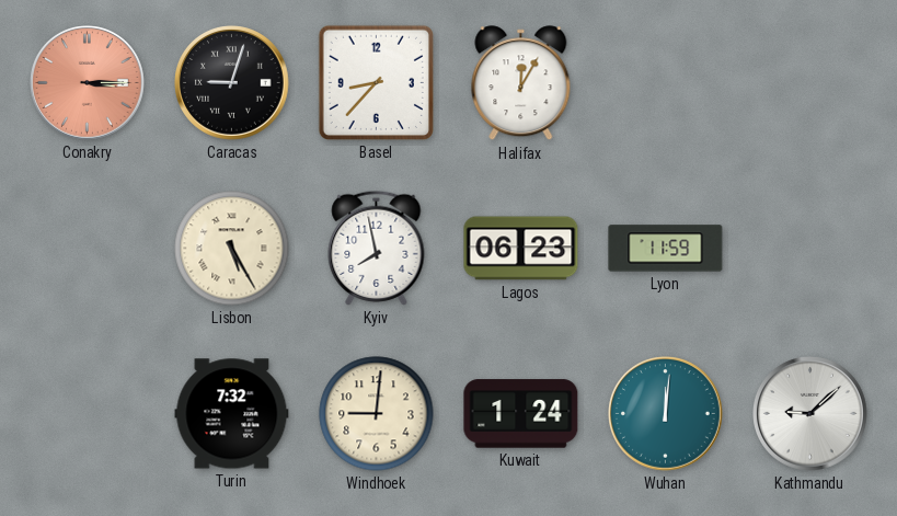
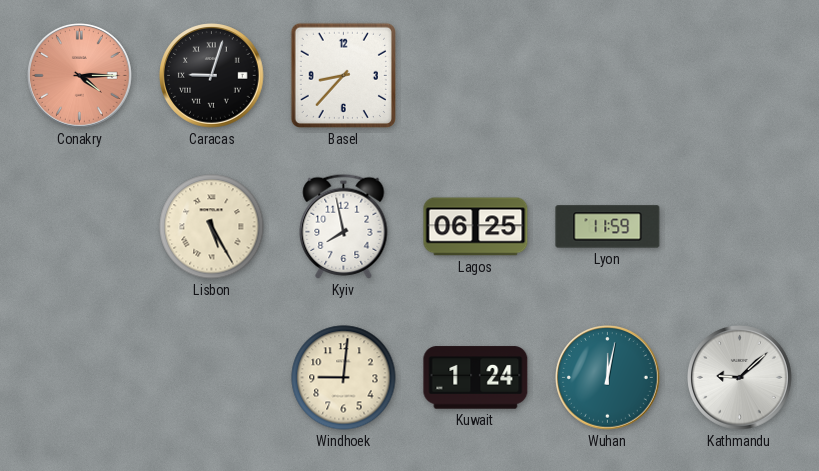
Conakry: 3:15 -> 4:15
Halifax: 12:05 -> none
Lagos: 06:23 -> 06:25
Turin: 7:32 -> none
Wuhan: 12:01 -> 12:02
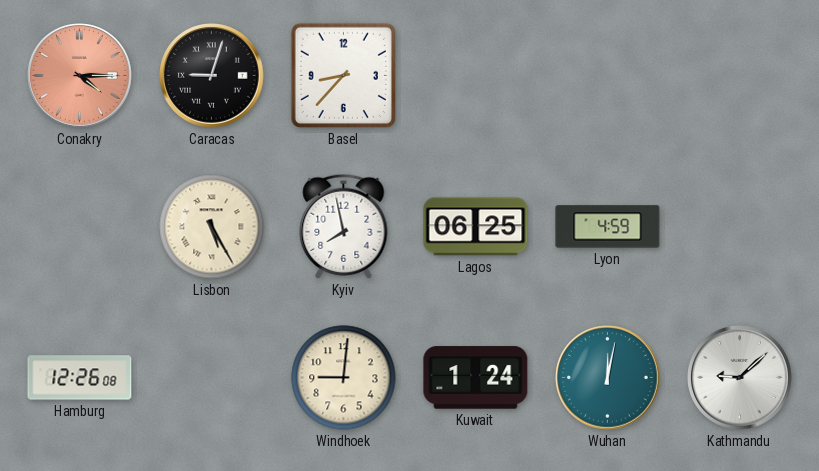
Lyon: 11:59 -> 4:59
Hamburg: none -> 12:26
